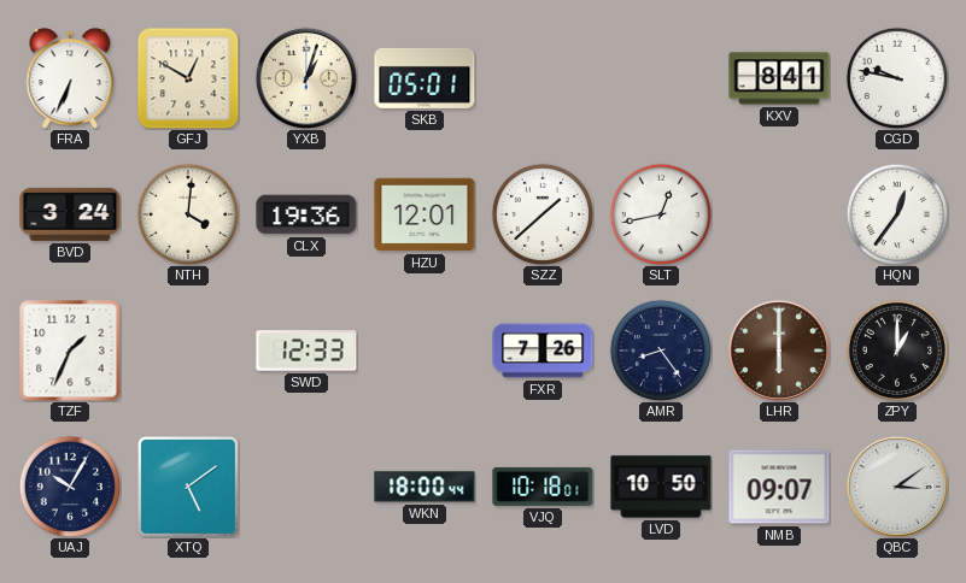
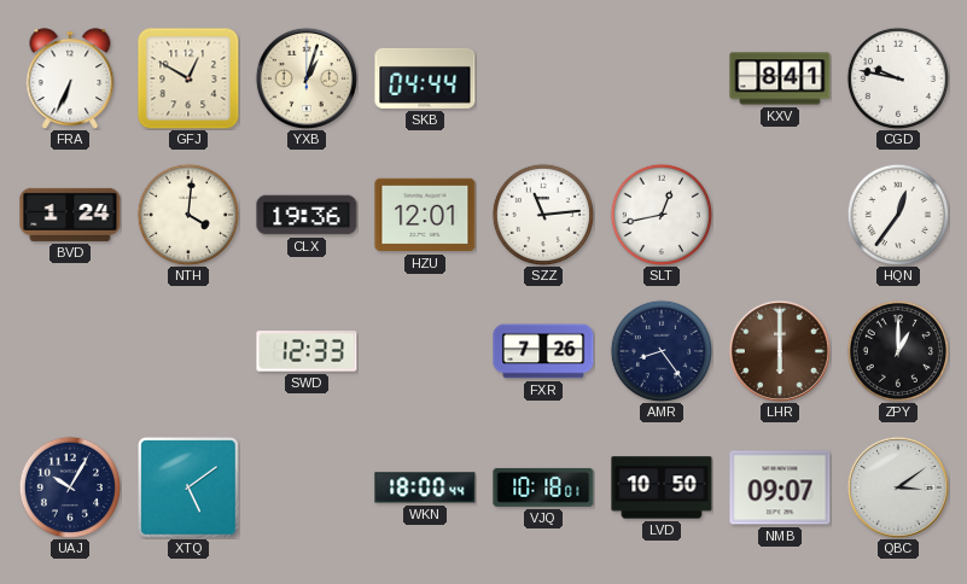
SKB: 05:01 -> 04:44
BVD: 3:24 -> 1:24
SZZ: 1:38 -> 11:14
TZF: 1:34 -> none
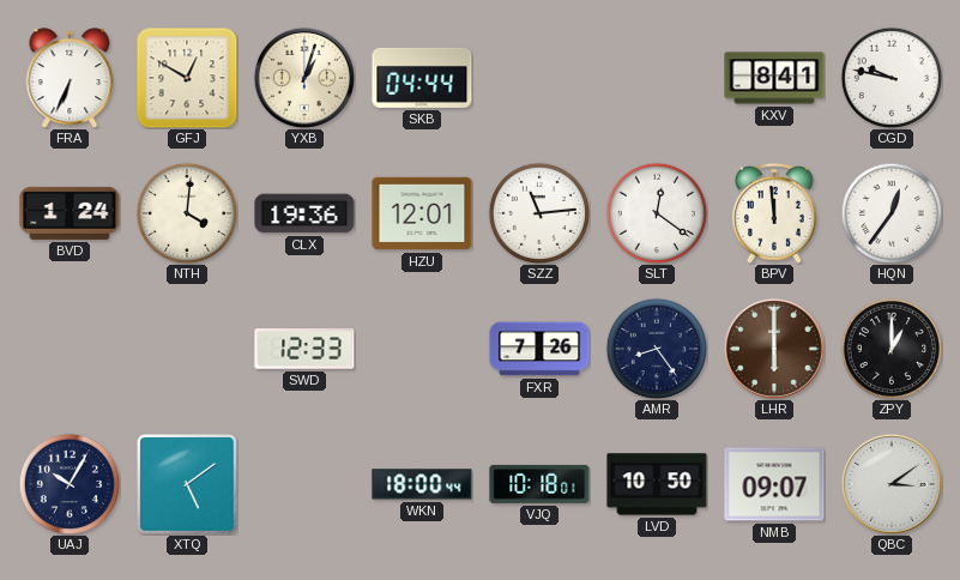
SLT: 12:43 -> 12:21
BPV: none -> 11:59
